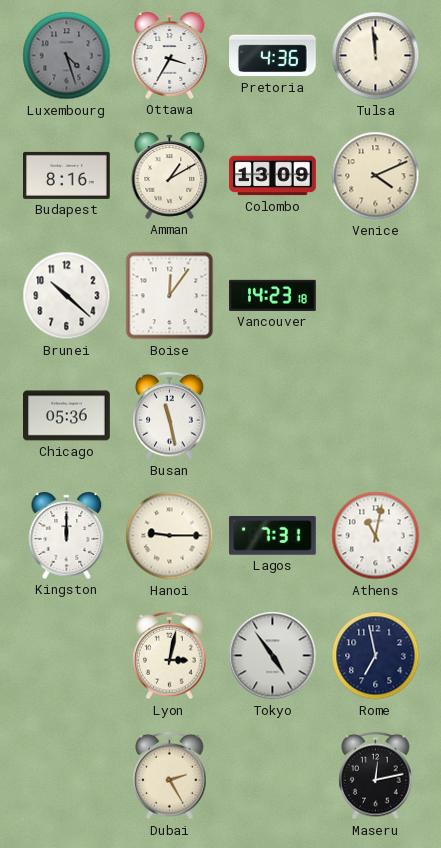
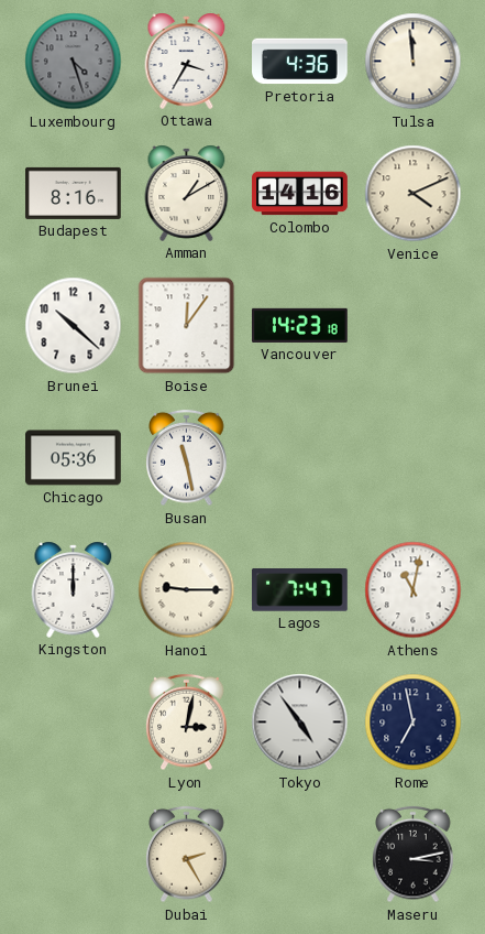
Colombo: 13:09 -> 14:16
Lagos: 7:31 -> 7:47
Maseru: 12:13 -> 3:13
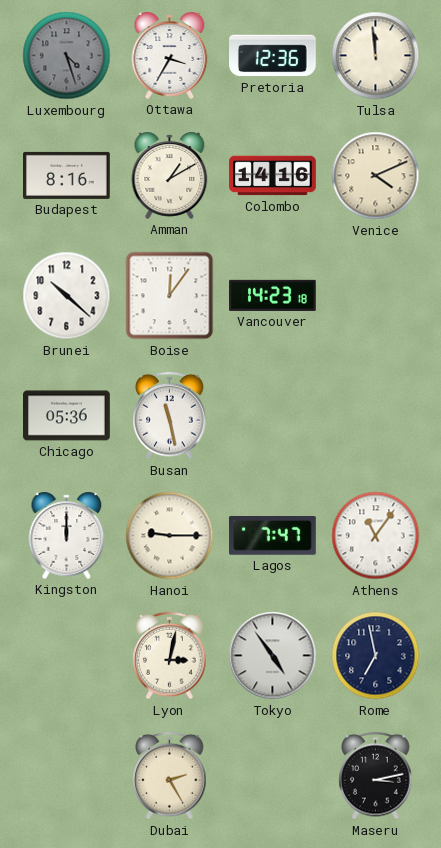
Pretoria: 4:36 -> 12:36
Athens: 11:02 -> 11:06
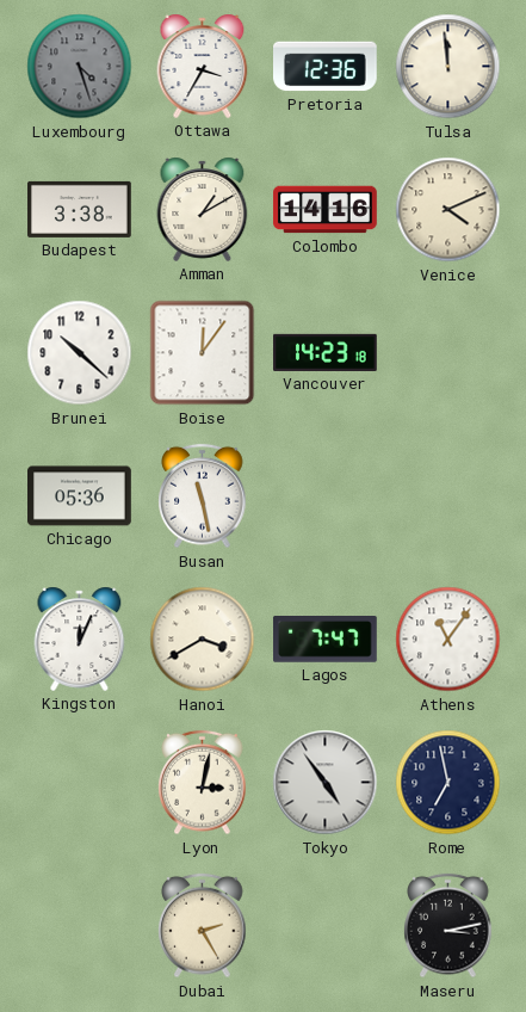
Budapest: 8:16 -> 3:38
Kingston: 12:00 -> 12:04
Hanoi: 9:15 -> 3:40
